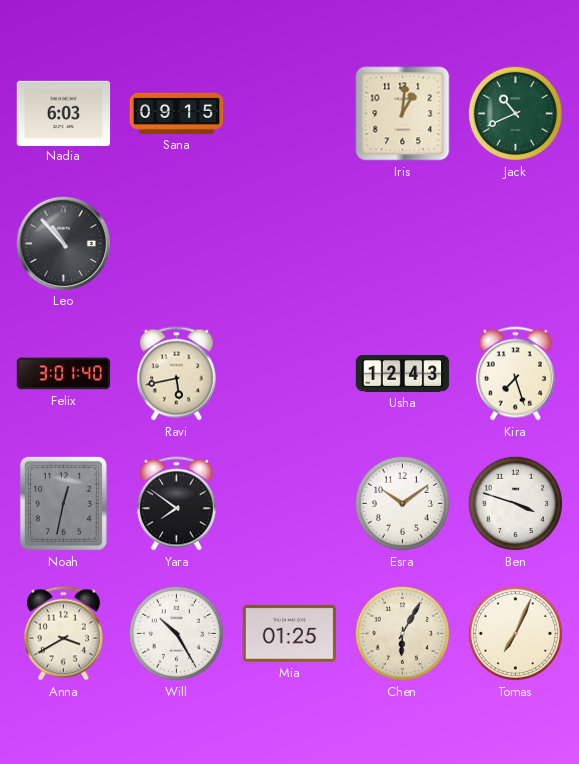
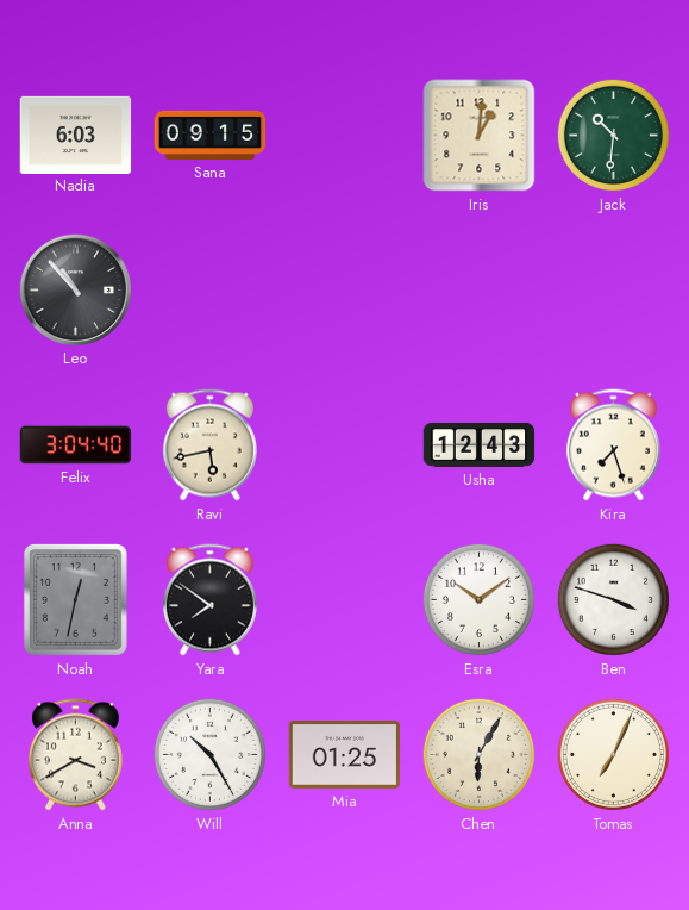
Jack: 10:41 -> 10:31
Felix: 3:01 -> 3:04
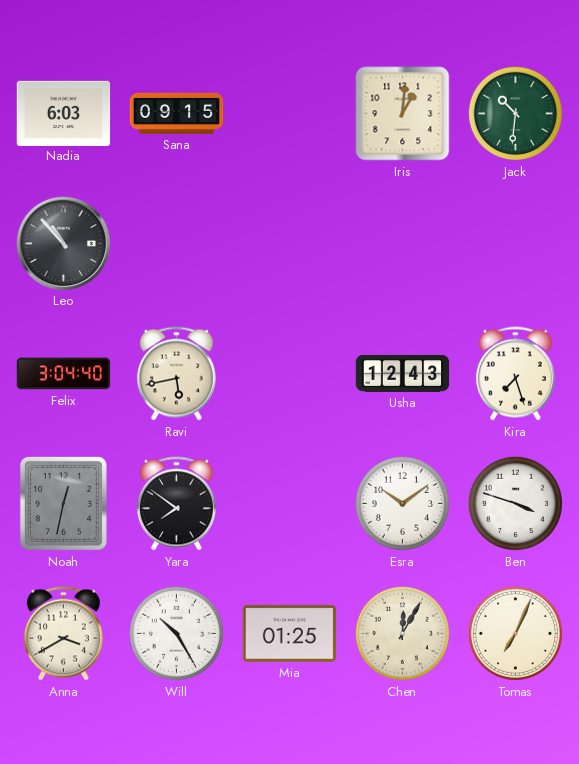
Chen: 6:05 -> 12:05
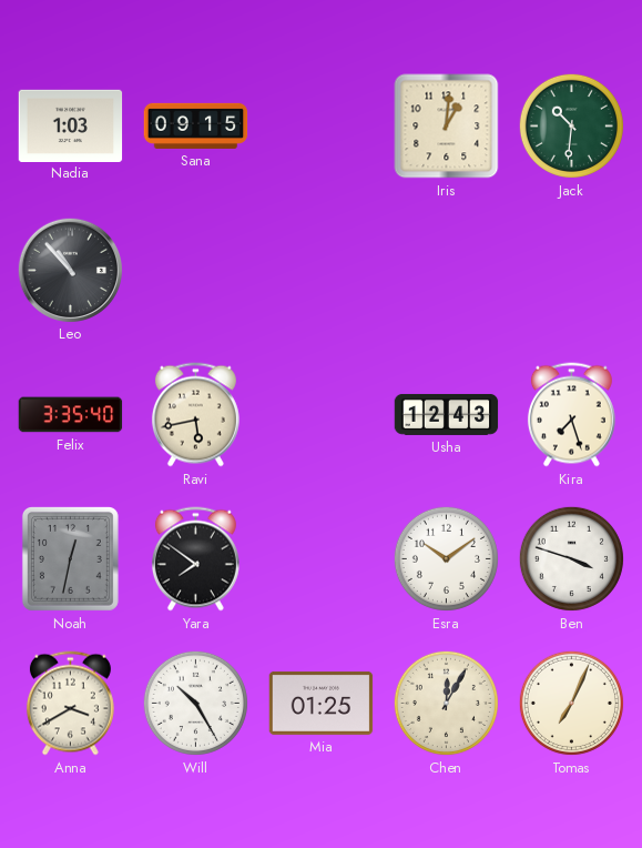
Nadia: 6:03 -> 1:03
Felix: 3:04 -> 3:35
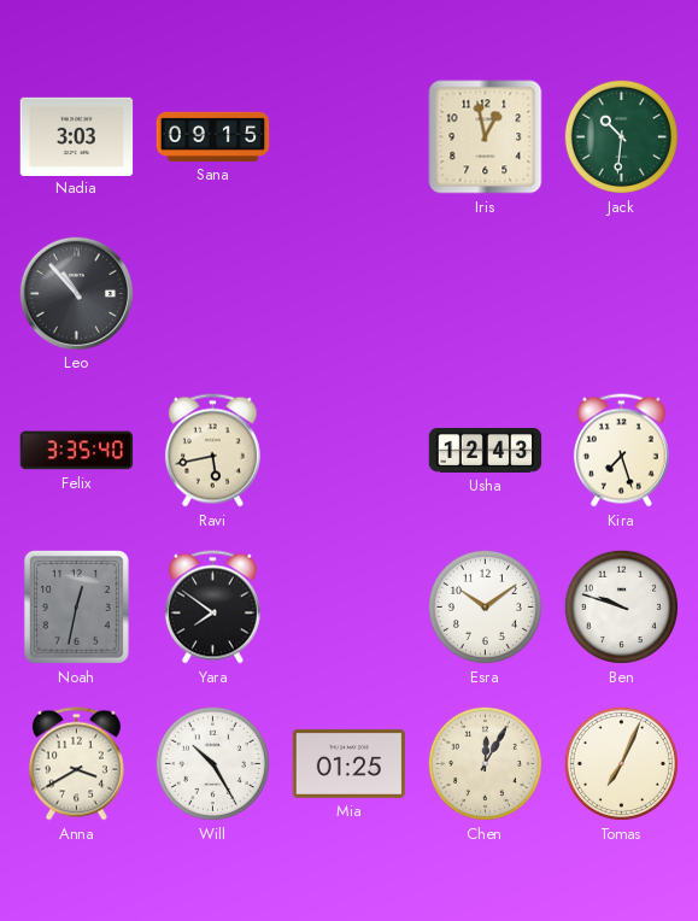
Nadia: 1:03 -> 3:03
Iris: 1:01 -> 12:58
Ben: 3:48 -> 9:48
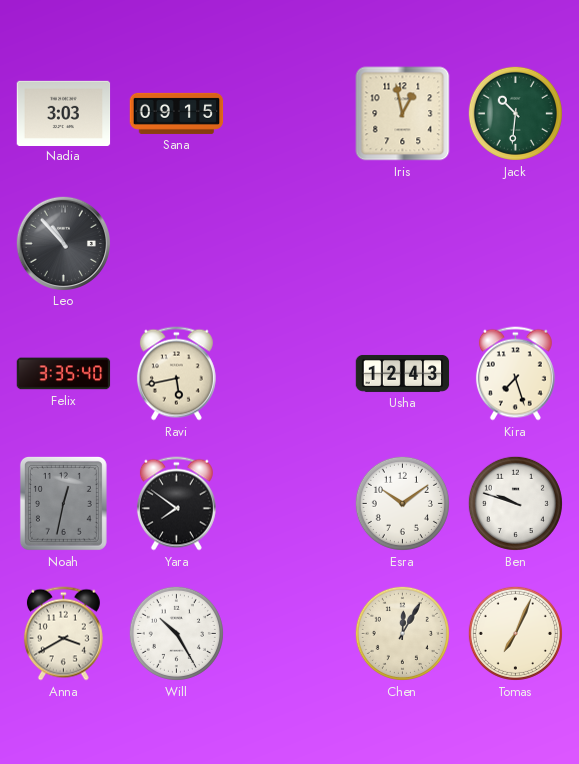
Mia: 01:25 -> none
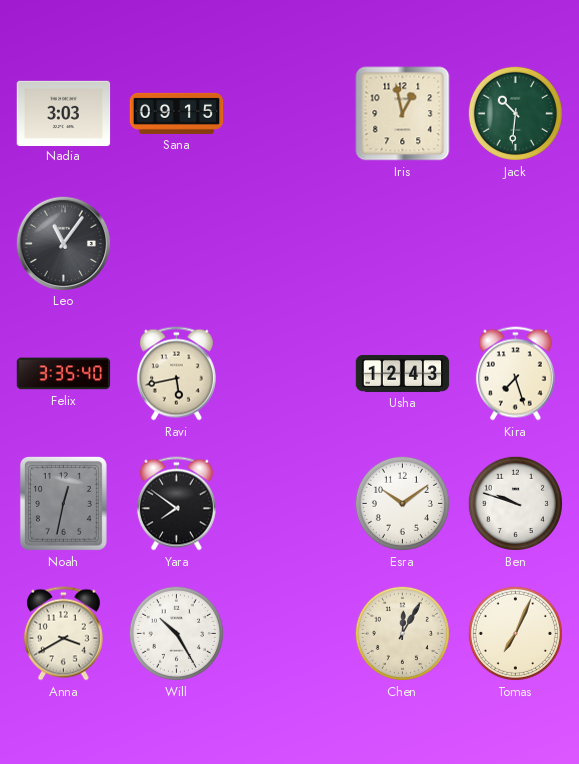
Leo: 10:53 -> 11:06
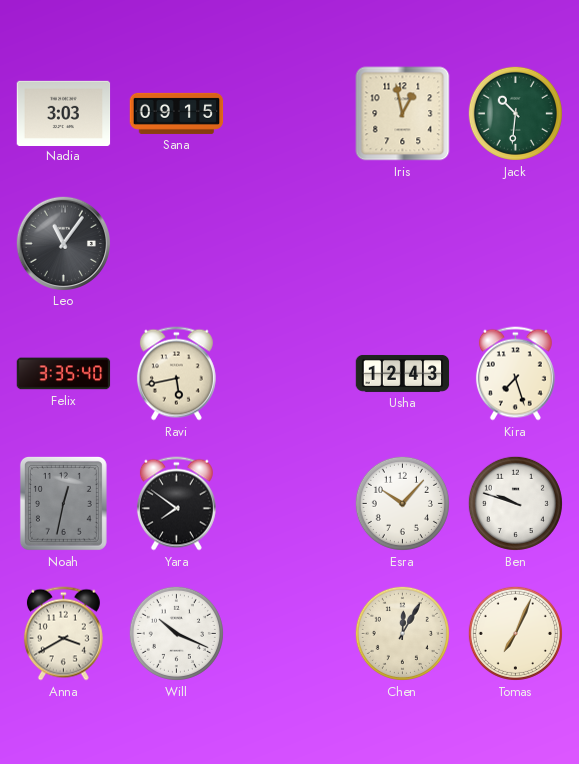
Esra: 10:09 -> 10:07
Will: 10:25 -> 10:19
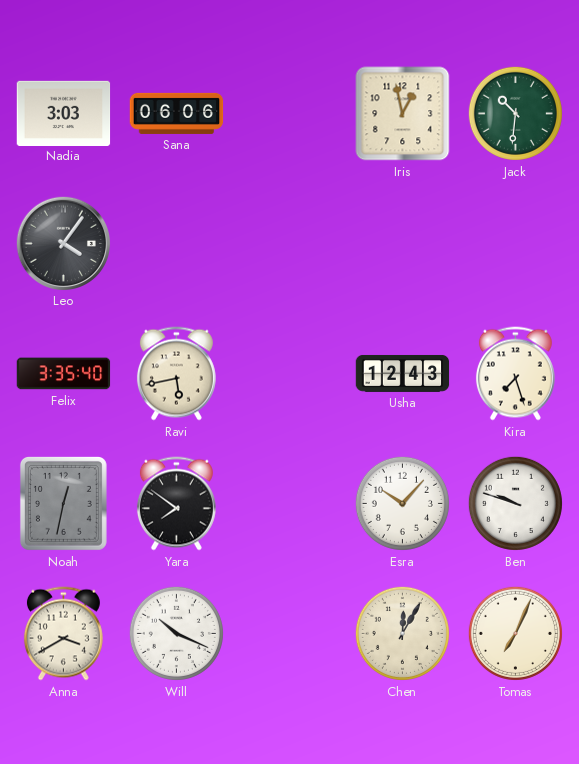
Sana: 09:15 -> 06:06
Leo: 11:06 -> 4:06
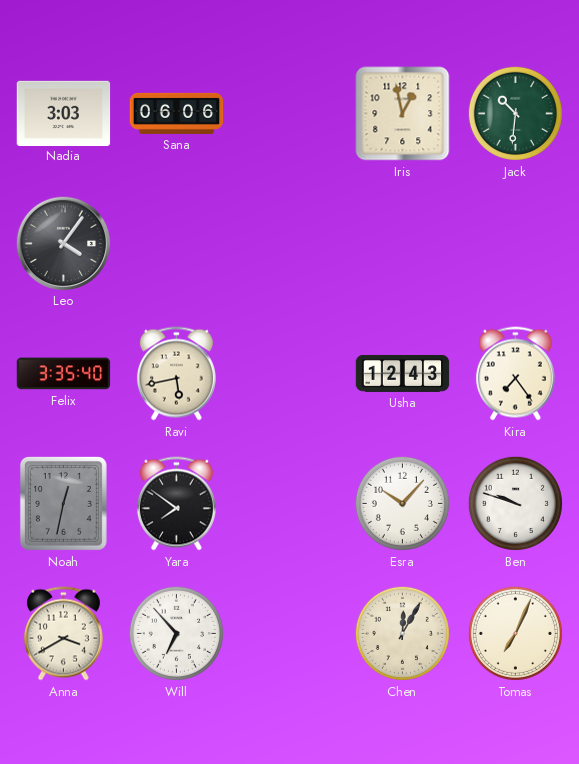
Kira: 7:27 -> 7:24
Will: 10:19 -> 6:53
